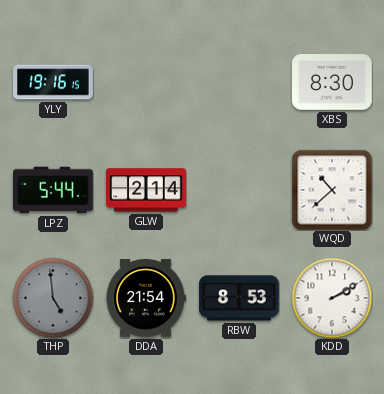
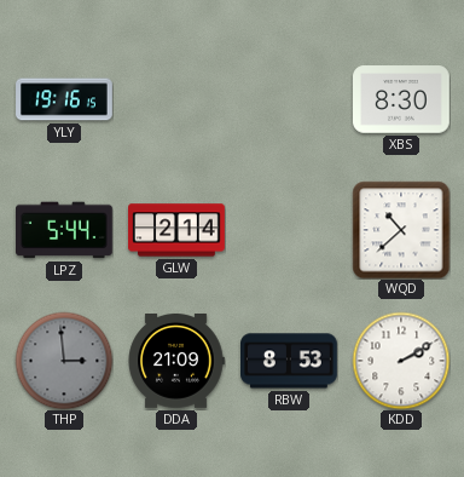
THP: 4:59 -> 2:59
DDA: 21:54 -> 21:09
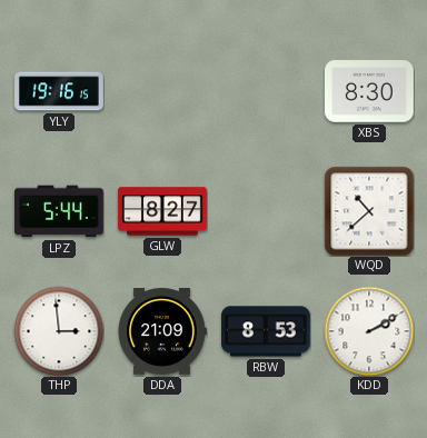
GLW: 2:14 -> 8:27
THP dial: grey -> white
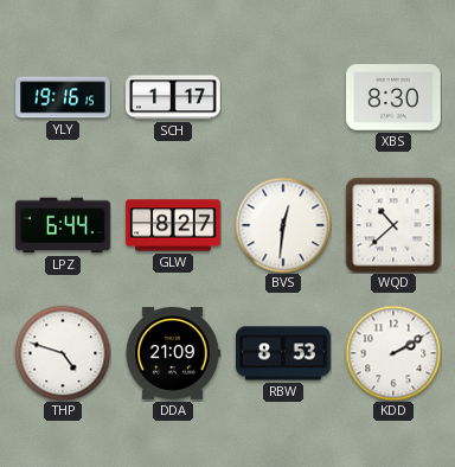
SCH: none -> 1:17
LPZ: 5:44 -> 6:44
BVS: none -> 12:31
THP: 2:59 -> 4:48
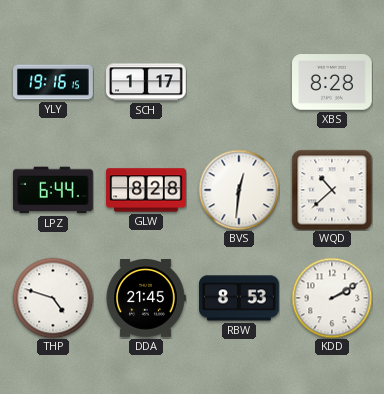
XBS: 8:30 -> 8:28
GLW: 8:27 -> 8:28
DDA: 21:09 -> 21:45
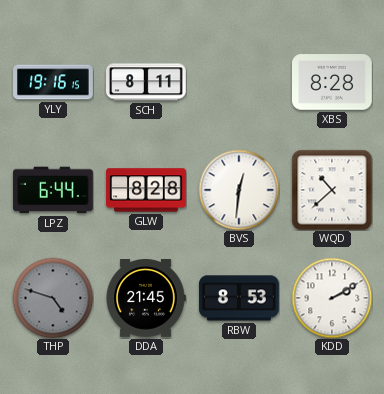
SCH: 1:17 -> 8:11
THP dial: white -> grey
